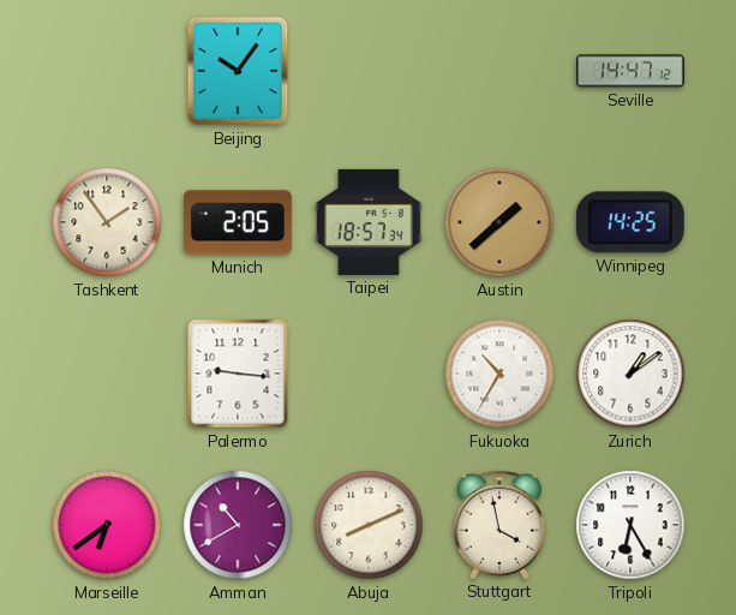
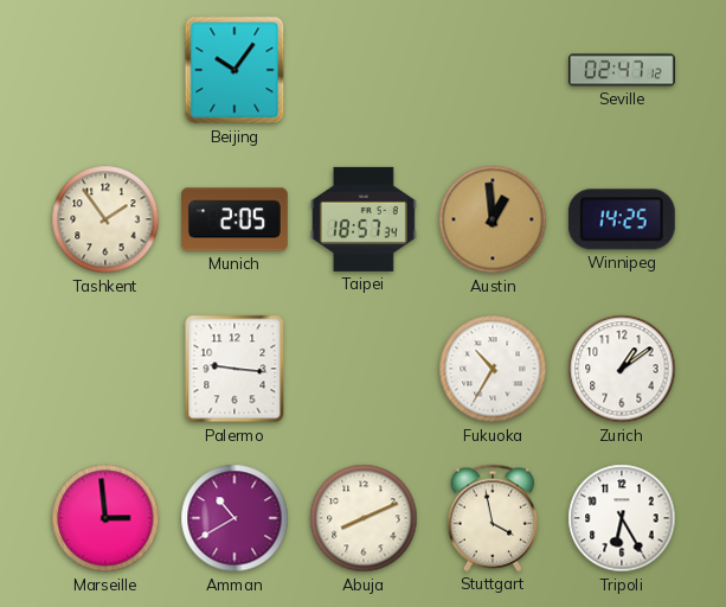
Seville: 14:47 -> 02:47
Austin: 1:38 -> 12:59
Marseille: 6:39 -> 2:59
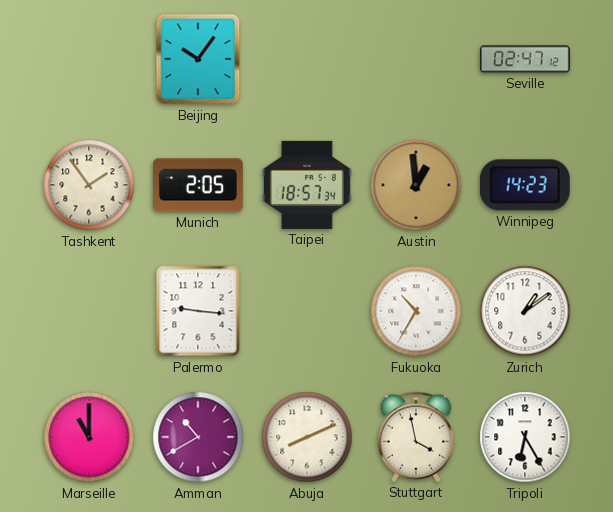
Winnipeg: 14:25 -> 14:23
Marseille: 2:59 -> 11:00
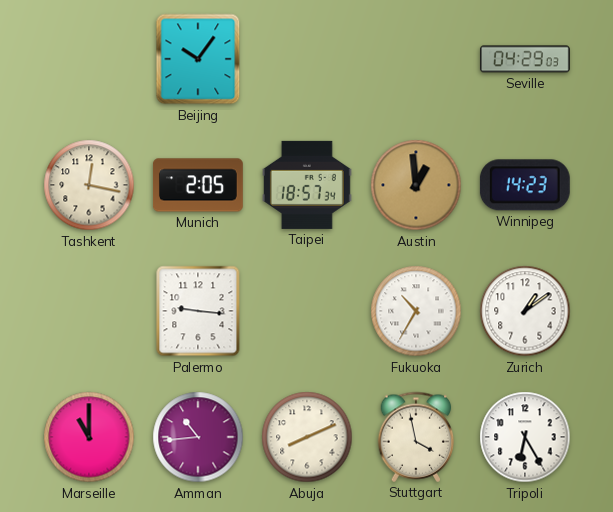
Seville: 02:47 -> 04:29
Tashkent: 1:54 -> 12:17
Amman: 10:40 -> 10:44
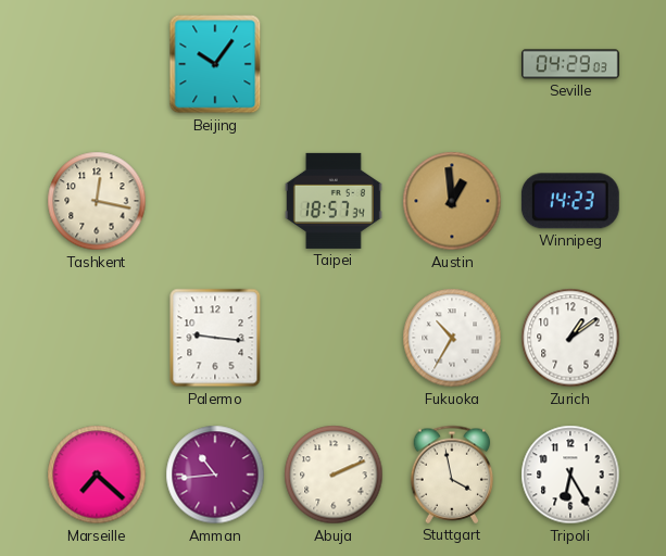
Munich: 2:05 -> none
Marseille: 11:00 -> 7:22
Abuja: 8:11 -> 2:11
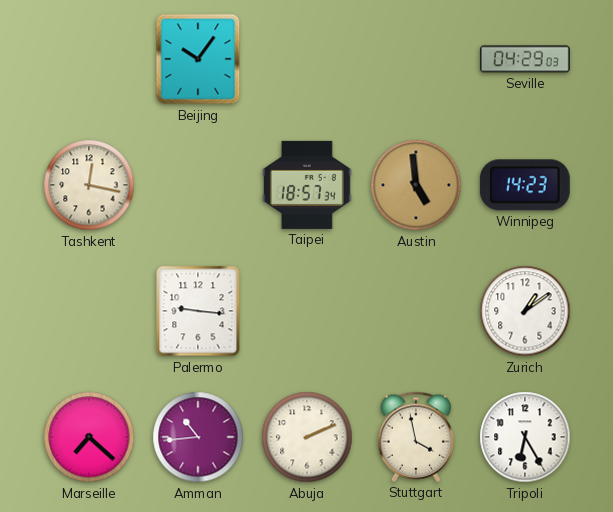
Austin: 12:59 -> 4:59
Fukuoka: 10:35 -> none
